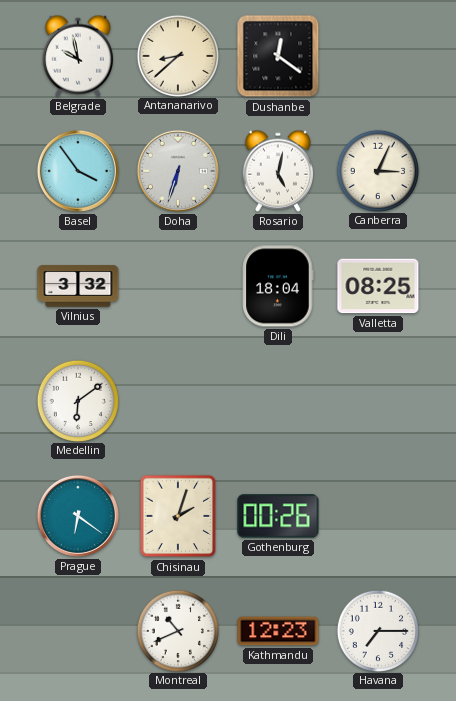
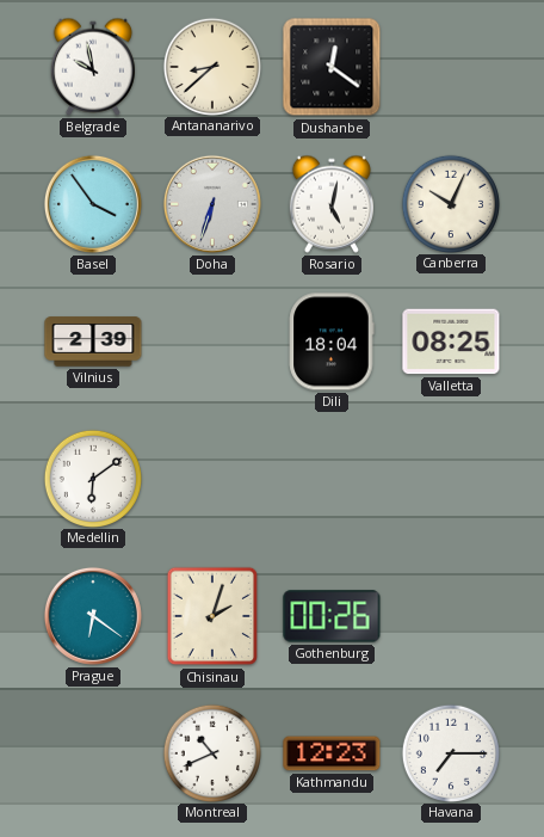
Canberra: 3:04 -> 10:04
Vilnius: 3:32 -> 2:39
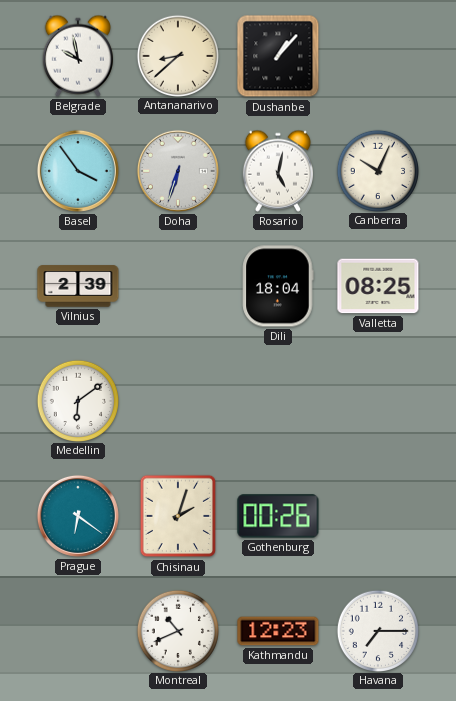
Dushanbe: 12:21 -> 1:07
